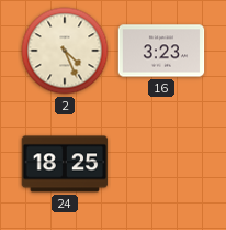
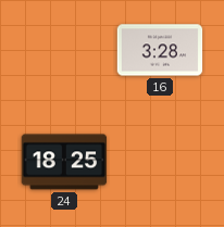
2: 4:26 -> none
16: 3:23 -> 3:28
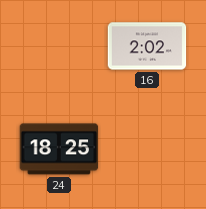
16: 3:28 -> 2:02
